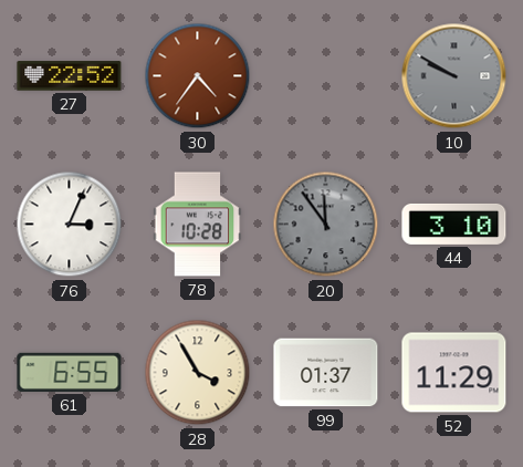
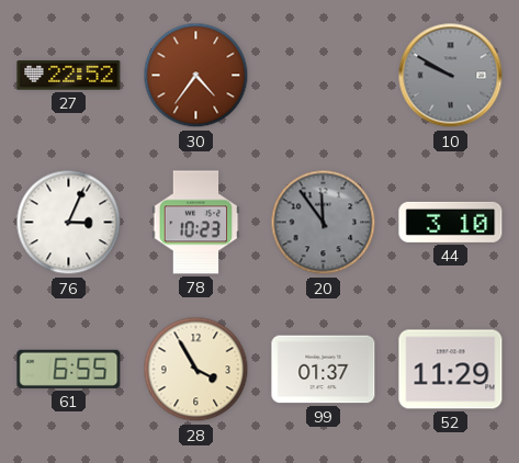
78: 10:28 -> 10:23
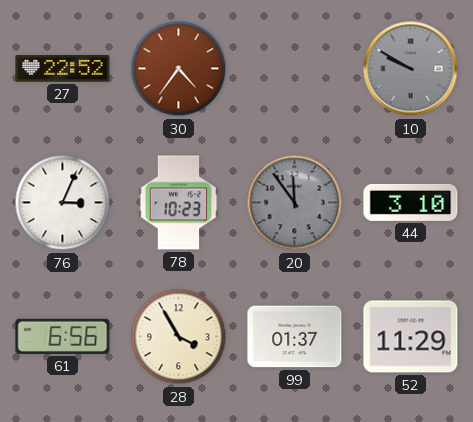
61: 6:55 -> 6:56
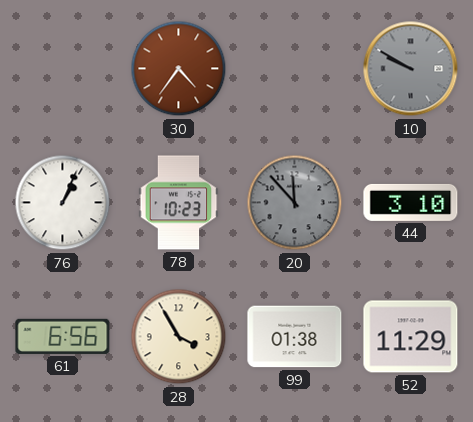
27: 22:52 -> none
76: 3:04 -> 1:04
20: 11:54 -> 11:53
99: 01:37 -> 01:38
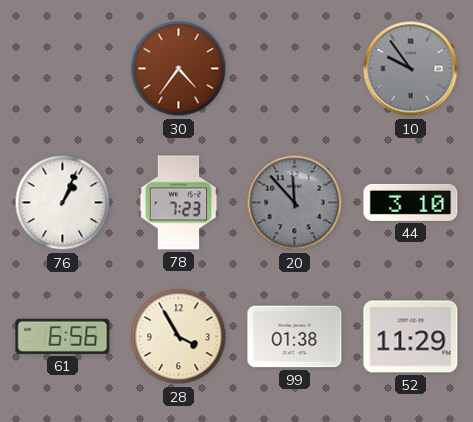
10: 9:50 -> 9:54
78: 10:23 -> 7:23
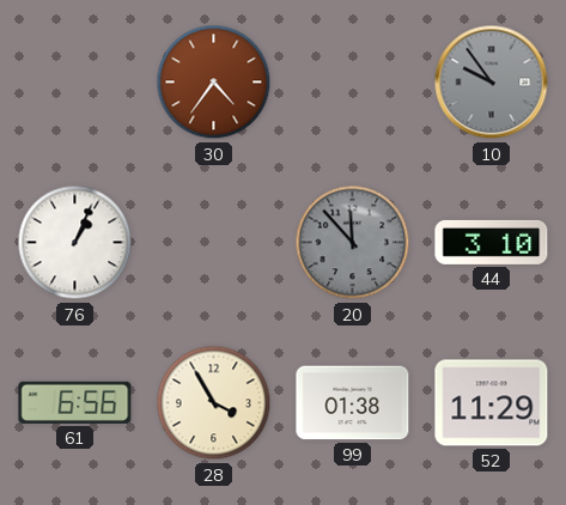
78: 7:23 -> none
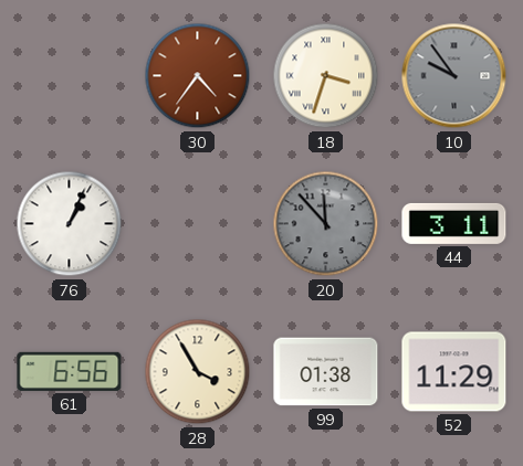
18: none -> 3:33
44: 3:10 -> 3:11
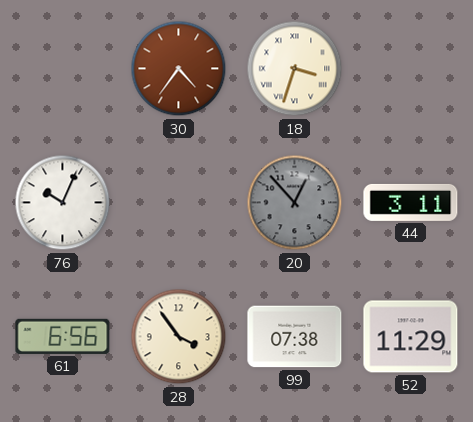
10: 9:54 -> none
76: 1:04 -> 10:04
20: 11:53 -> 12:53
28: 3:55 -> 3:54
99: 01:38 -> 07:38
